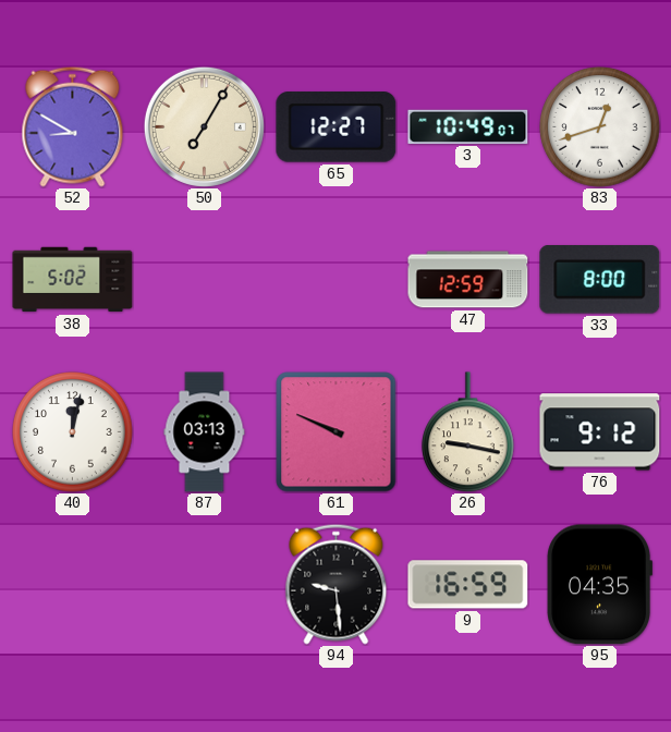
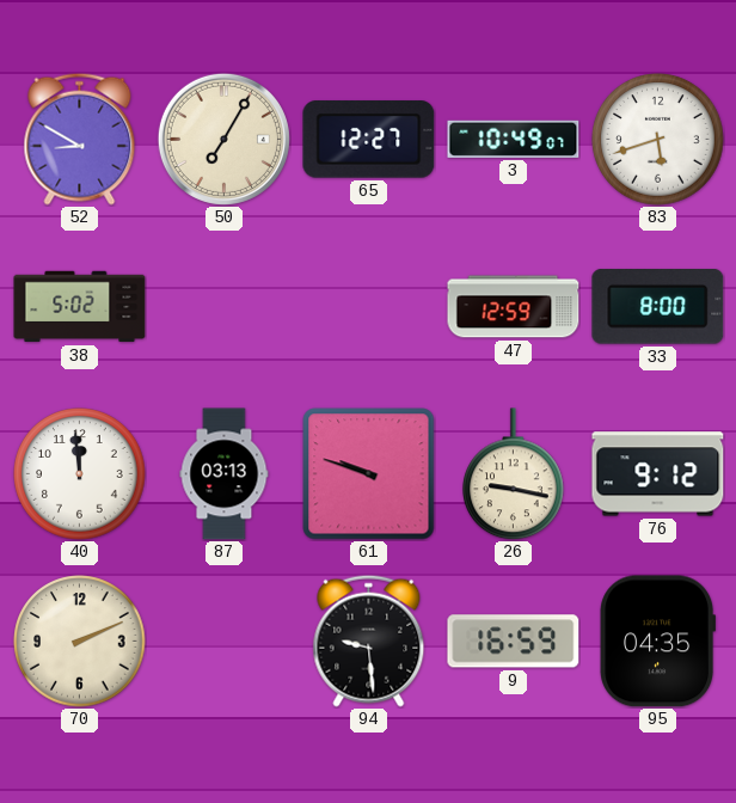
83: 12:42 -> 5:42
40: 12:02 -> 11:59
61: 9:49 -> 9:48
70: none -> 2:11
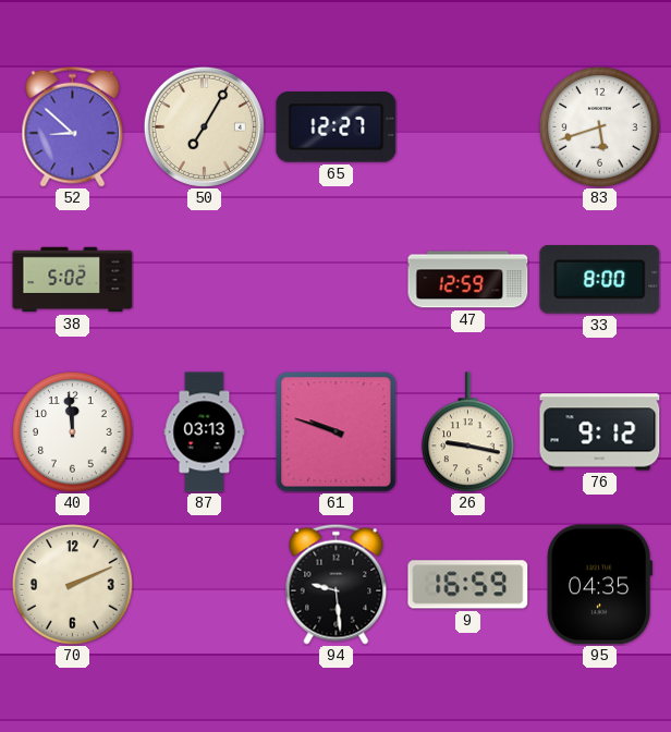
52: 8:50 -> 8:52
3: 10:49 -> none
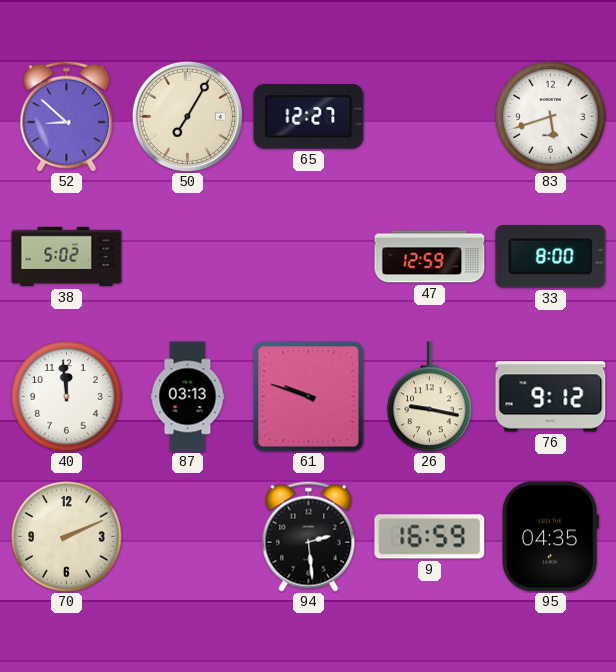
94: 9:29 -> 2:29
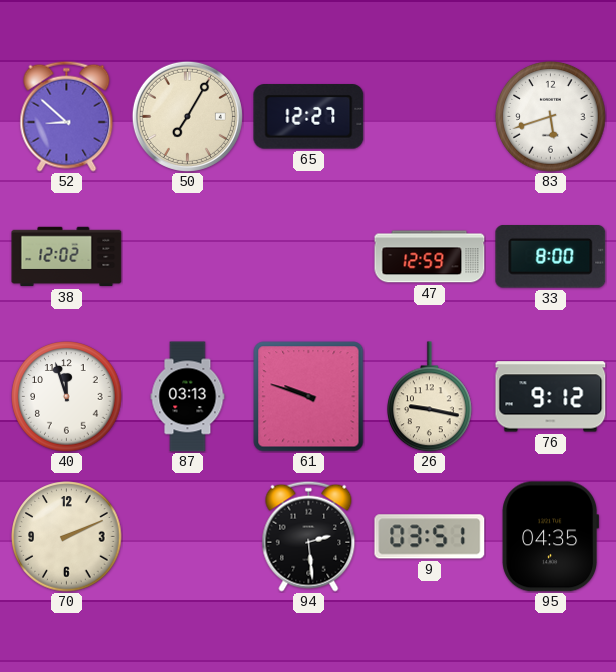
38: 5:02 -> 12:02
40: 11:59 -> 11:57
9: 16:59 -> 03:51
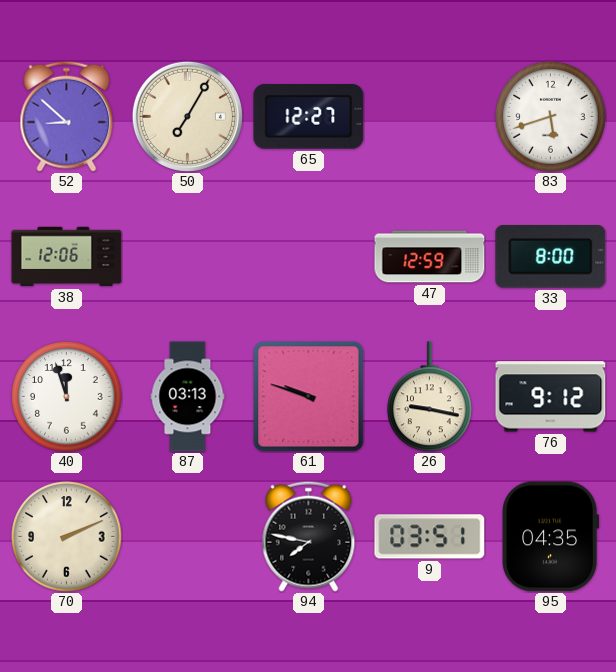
38: 12:02 -> 12:06
94: 2:29 -> 7:47
